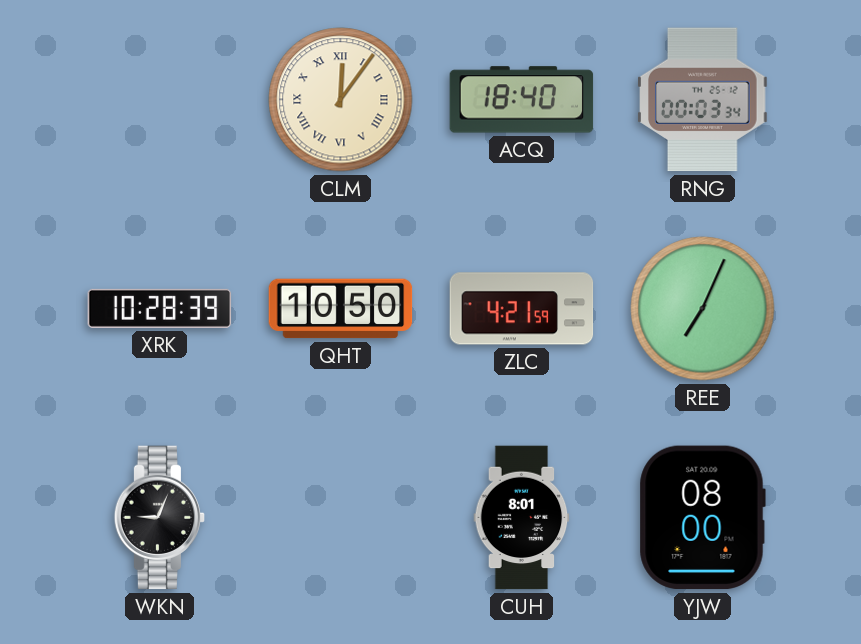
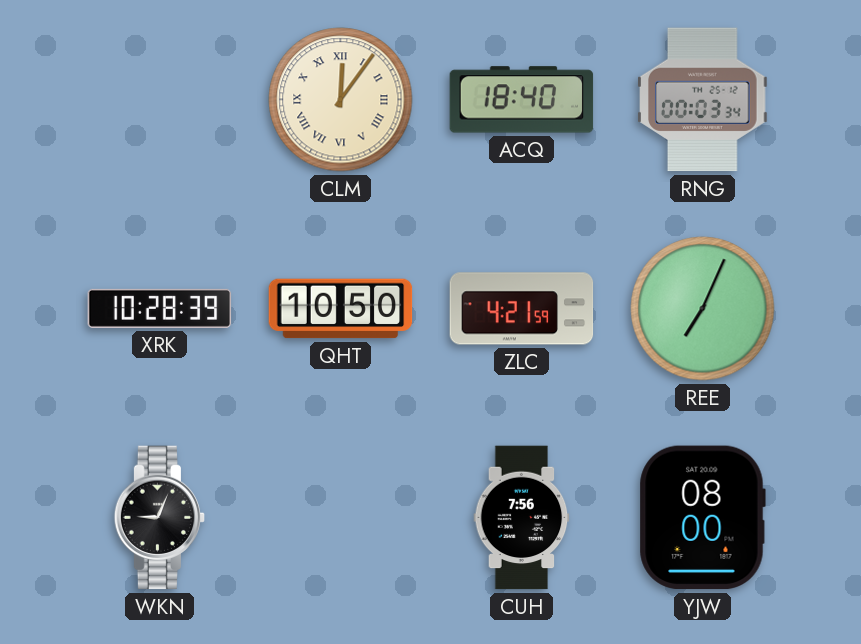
CUH: 8:01 -> 7:56
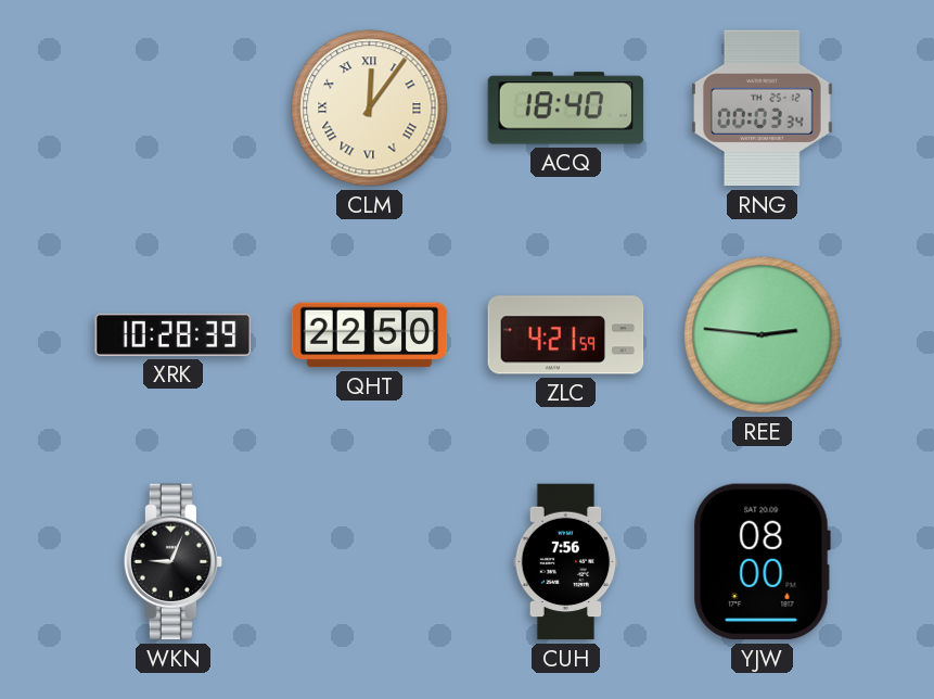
QHT: 10:50 -> 22:50
REE: 7:04 -> 2:46
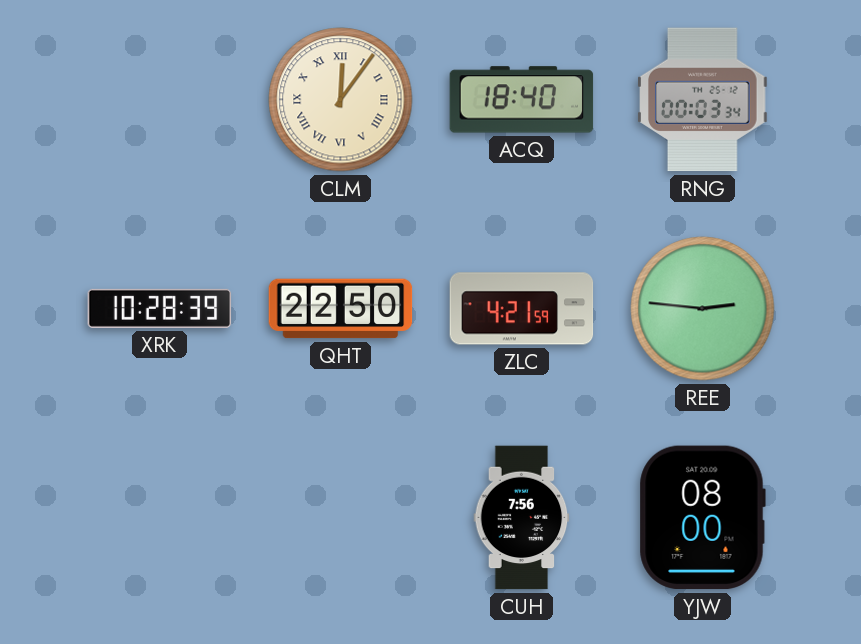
WKN: 9:04 -> none
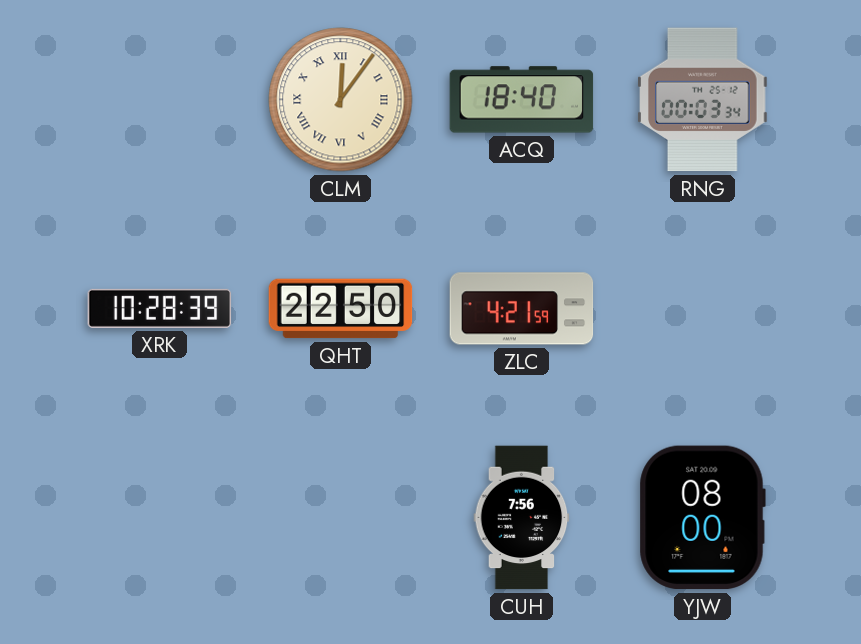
REE: 2:46 -> none
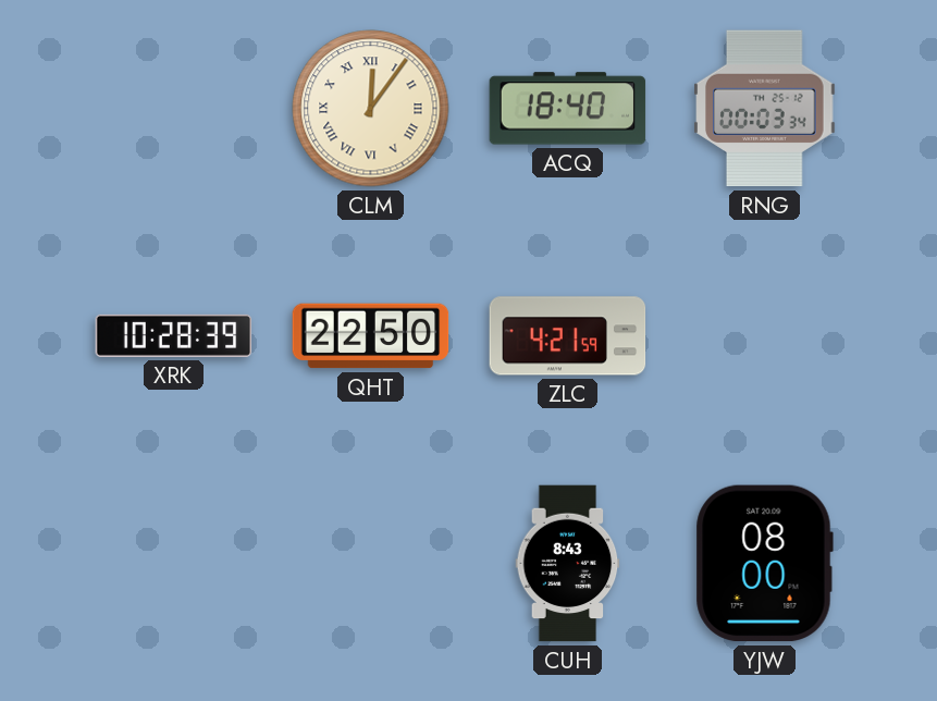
CUH: 7:56 -> 8:43
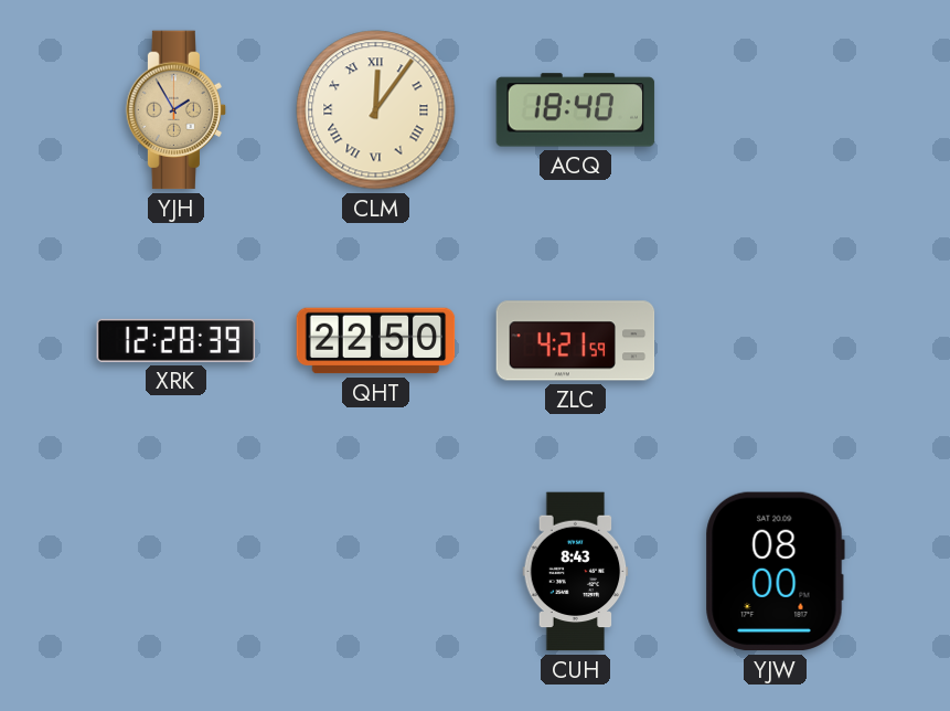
YJH: none -> 1:55
RNG: 00:03 -> none
XRK: 10:28 -> 12:28
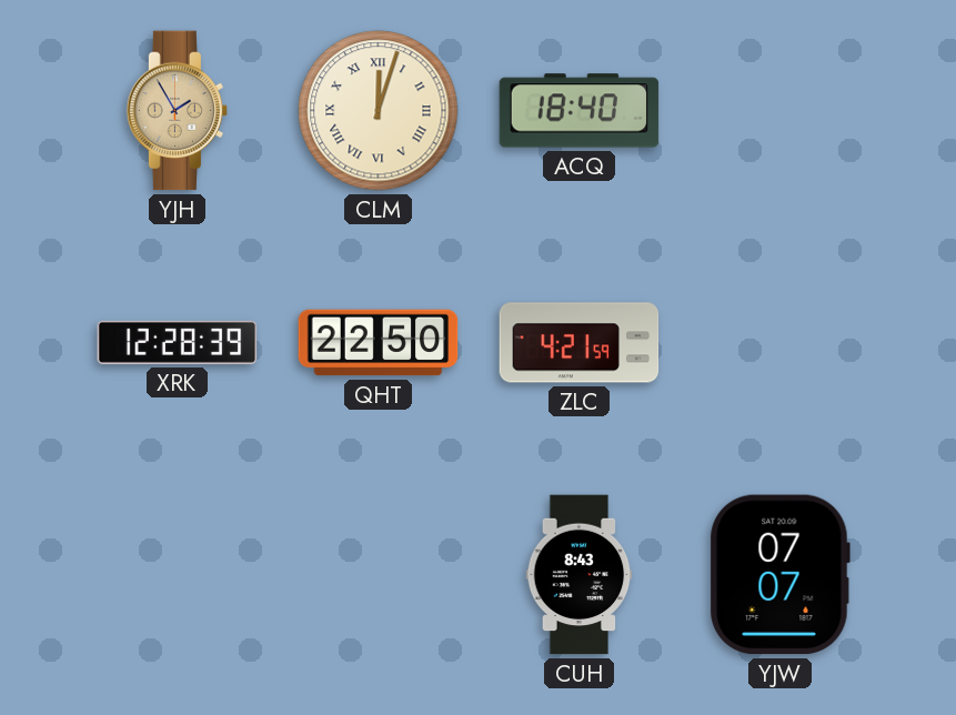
CLM: 12:06 -> 12:03
YJW: 08:00 -> 07:07
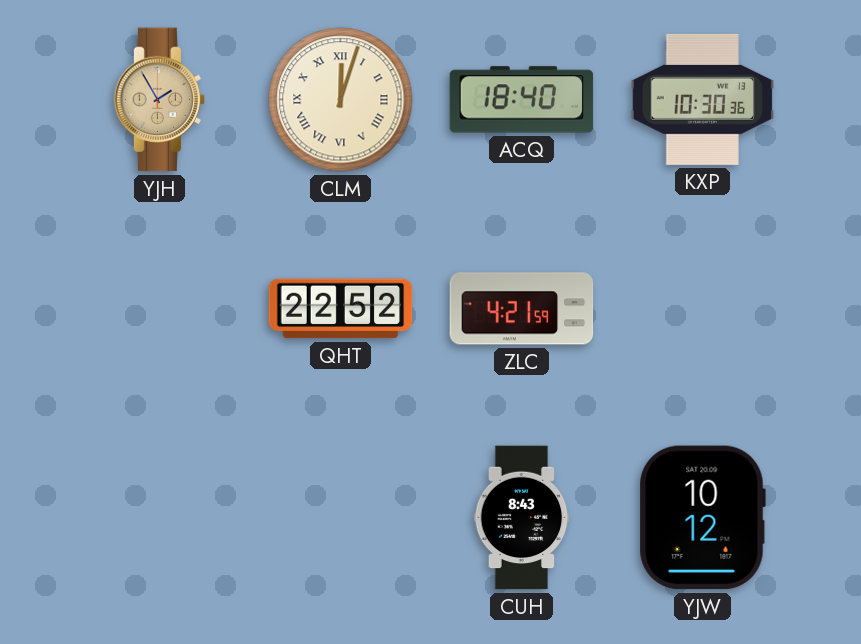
KXP: none -> 10:30
XRK: 12:28 -> none
QHT: 22:50 -> 22:52
YJW: 07:07 -> 10:12
